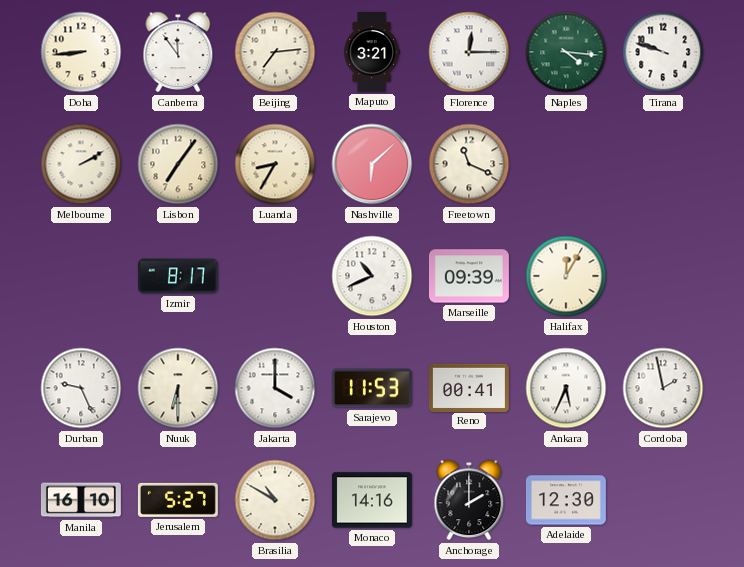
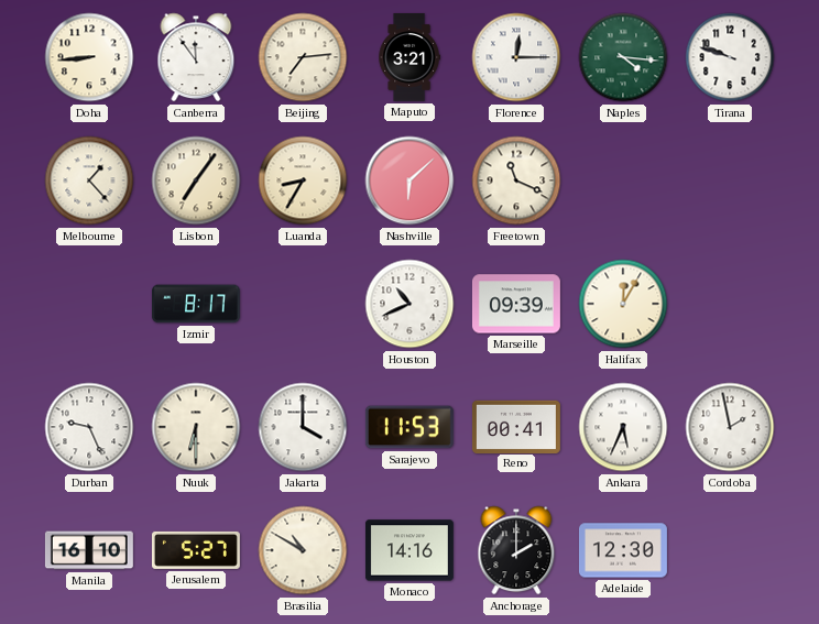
Melbourne: 2:10 -> 1:23
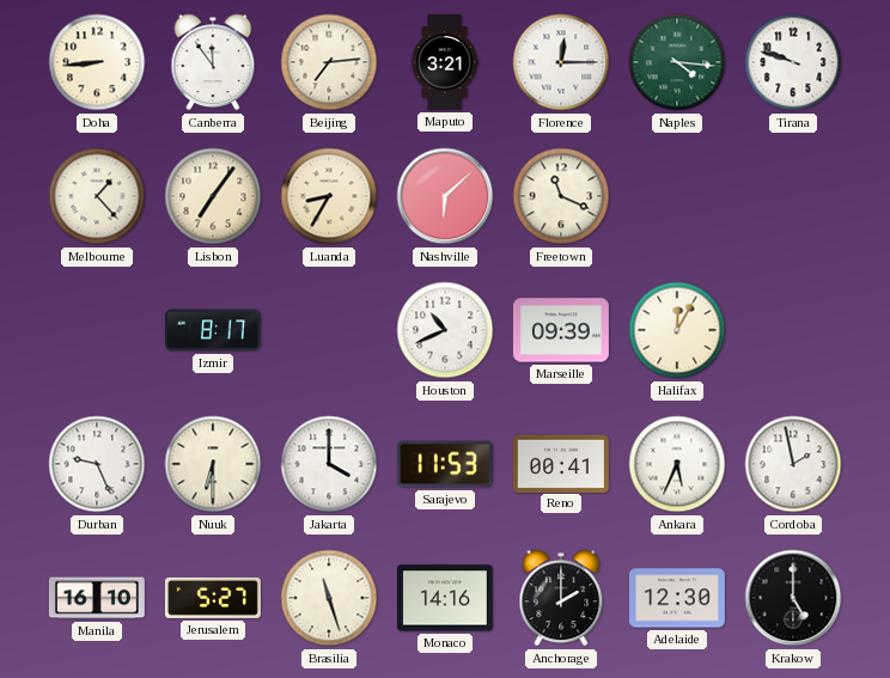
Brasilia: 10:50 -> 11:27
Krakow: none -> 5:00
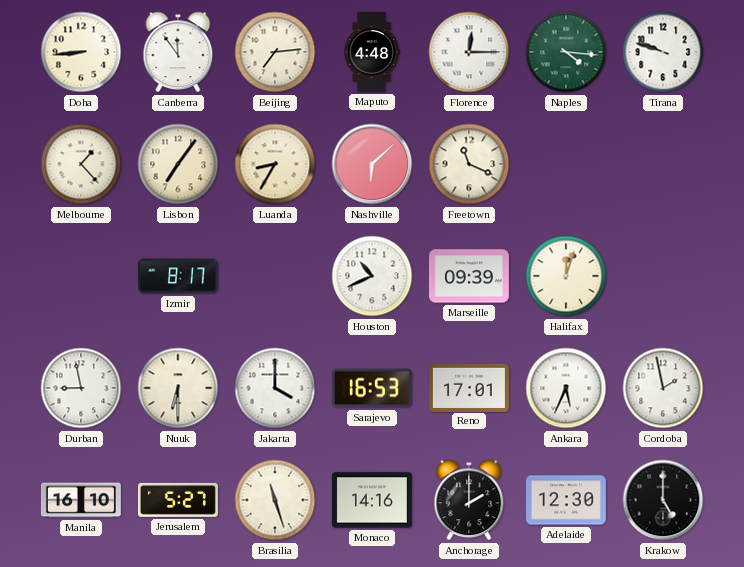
Maputo: 3:21 -> 4:48
Halifax: 12:05 -> 12:03
Durban: 9:26 -> 8:58
Sarajevo: 11:53 -> 16:53
Reno: 00:41 -> 17:01
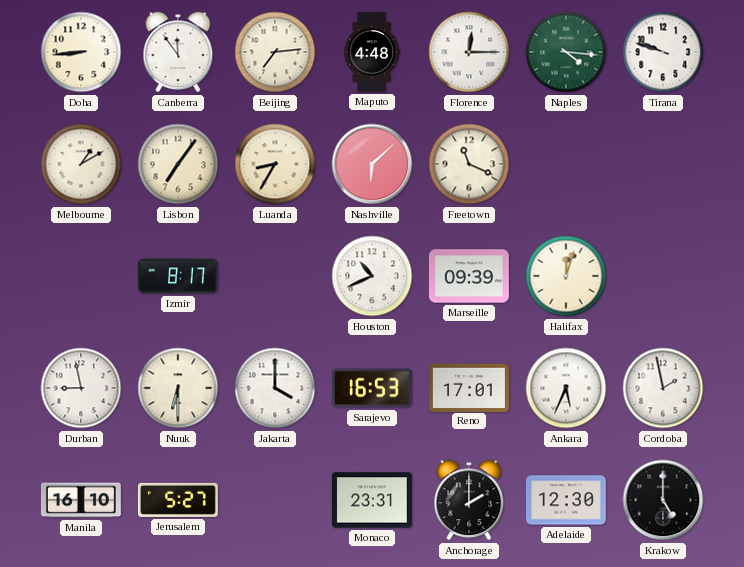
Melbourne: 1:23 -> 1:10
Brasilia: 11:27 -> none
Monaco: 14:16 -> 23:31
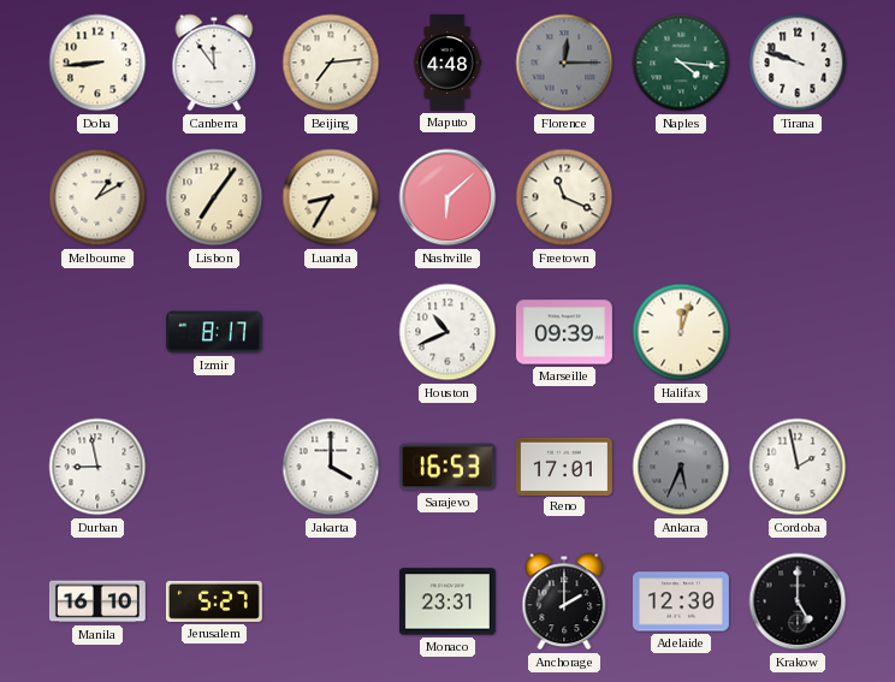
Florence dial: white -> grey
Nuuk: 6:30 -> none
Ankara dial: white -> grey
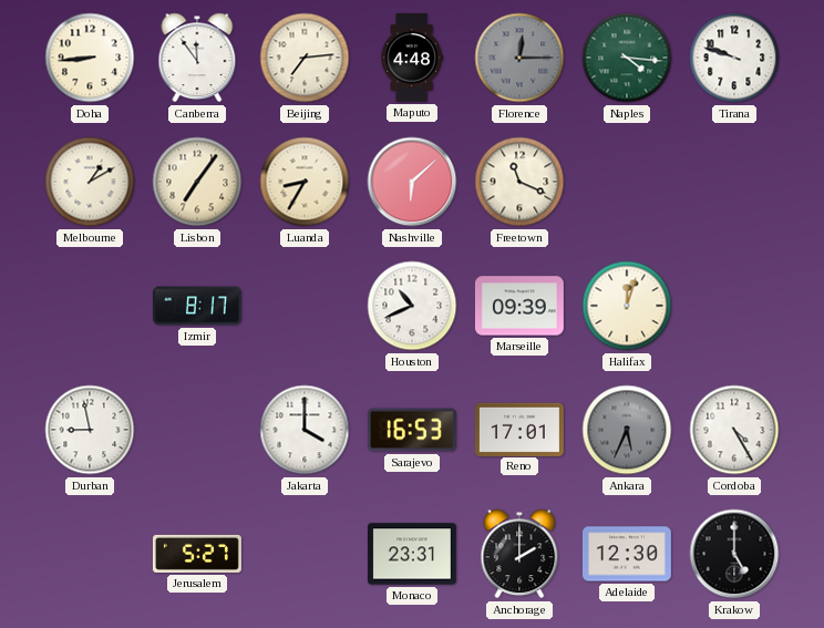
Cordoba: 1:58 -> 4:25
Manila: 16:10 -> none
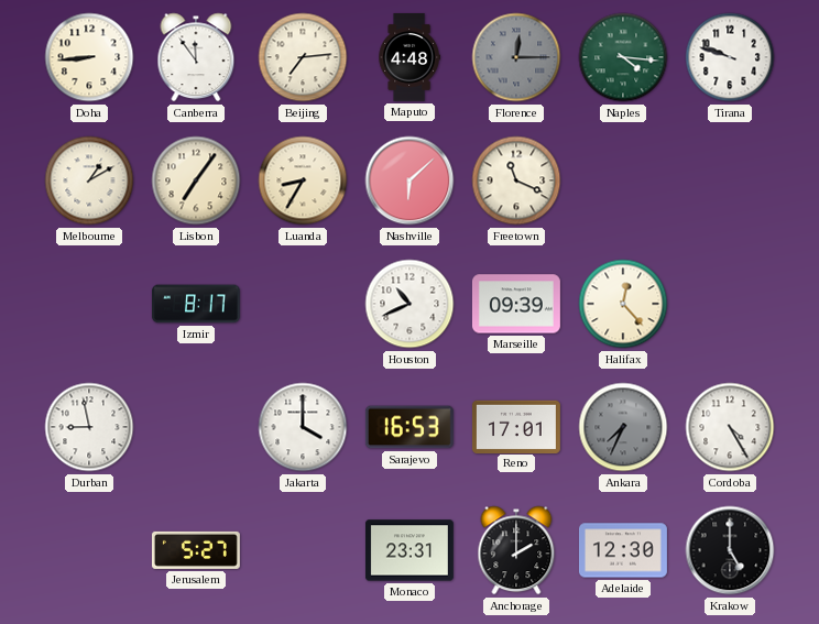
Halifax: 12:03 -> 12:23
Ankara: 5:34 -> 7:34
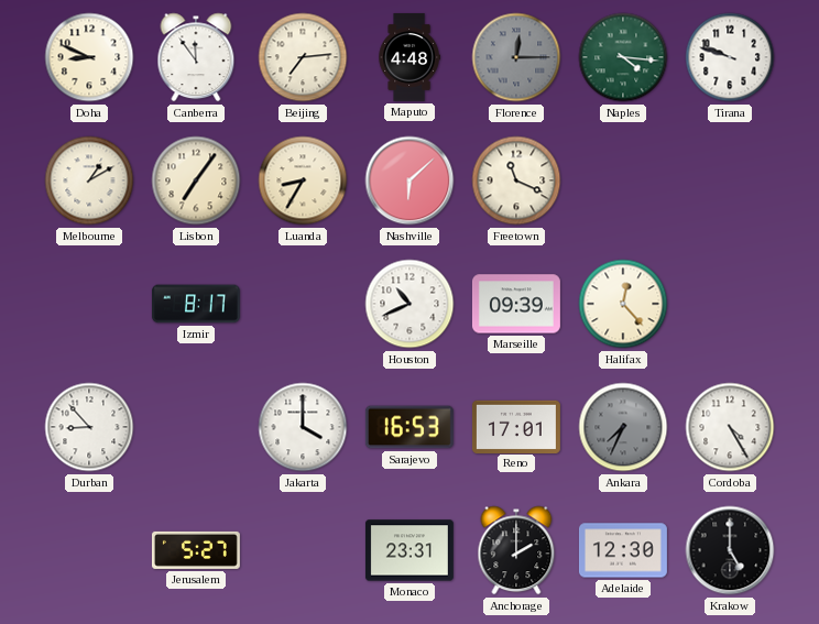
Doha: 8:44 -> 8:49
Durban: 8:58 -> 8:53
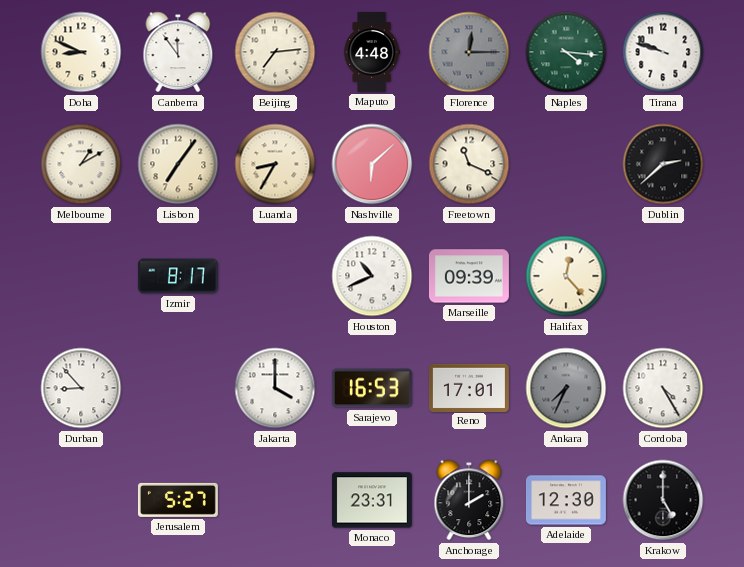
Dublin: none -> 2:38
